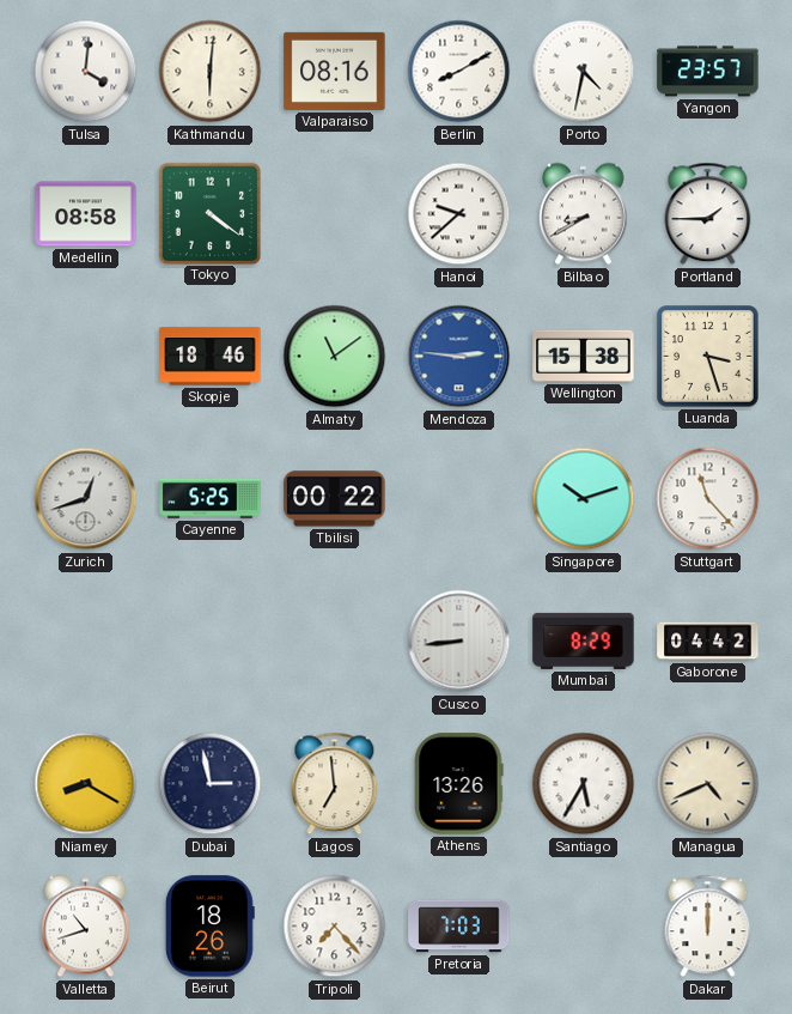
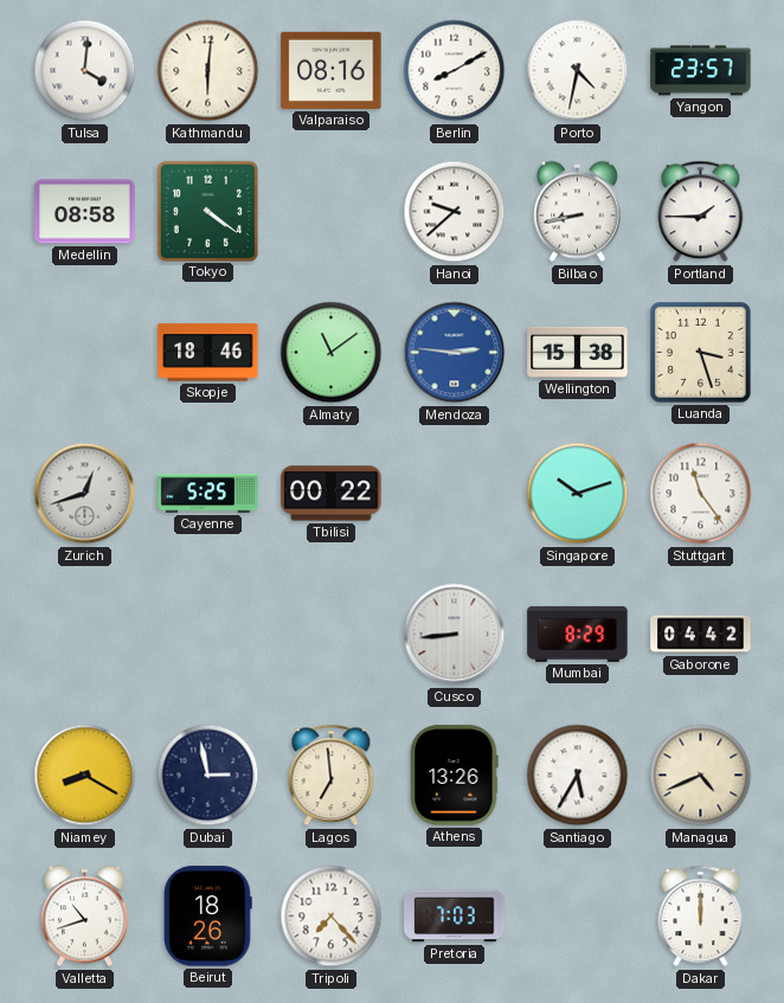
Bilbao: 8:40 -> 8:43
Stuttgart: 11:23 -> 11:24
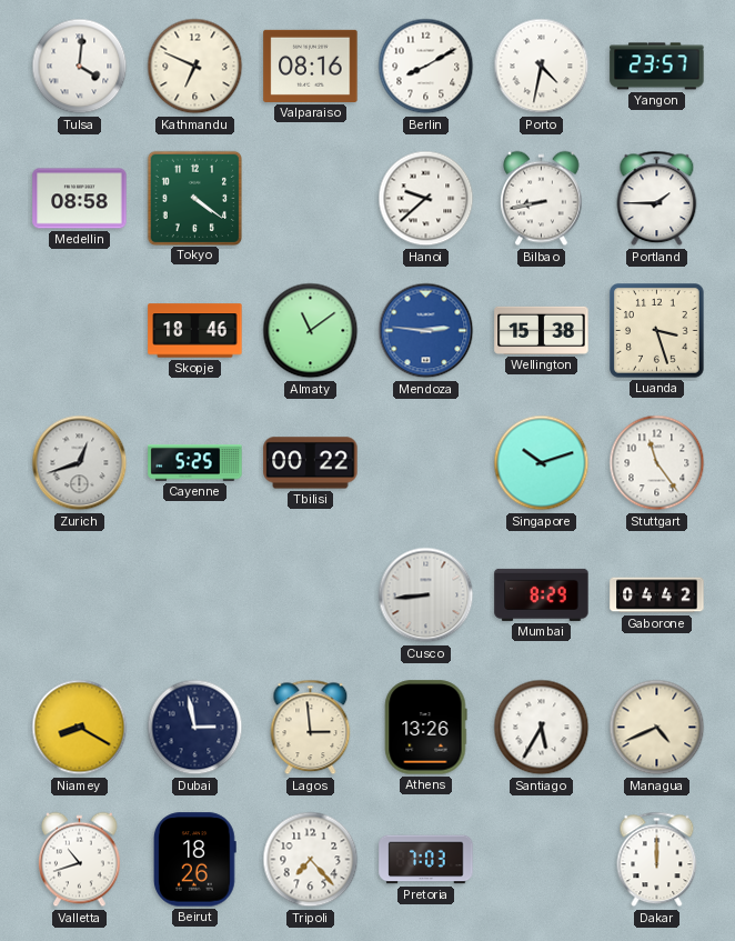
Kathmandu: 6:01 -> 6:49
Lagos: 6:59 -> 2:59
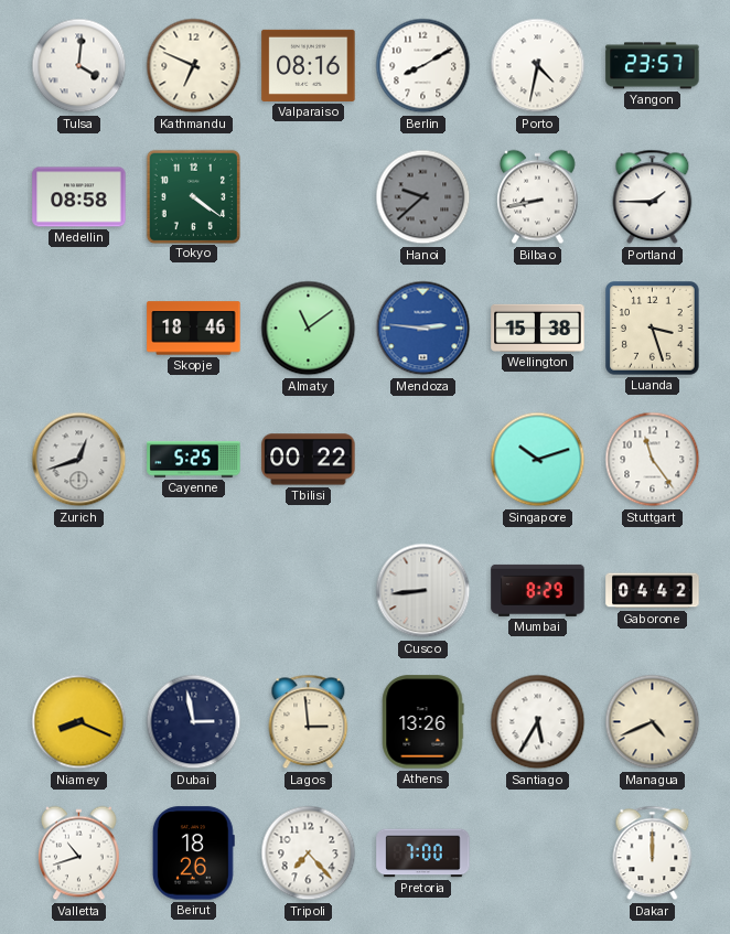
Hanoi dial: white -> grey
Niamey: 8:20 -> 8:19
Pretoria: 7:03 -> 7:00
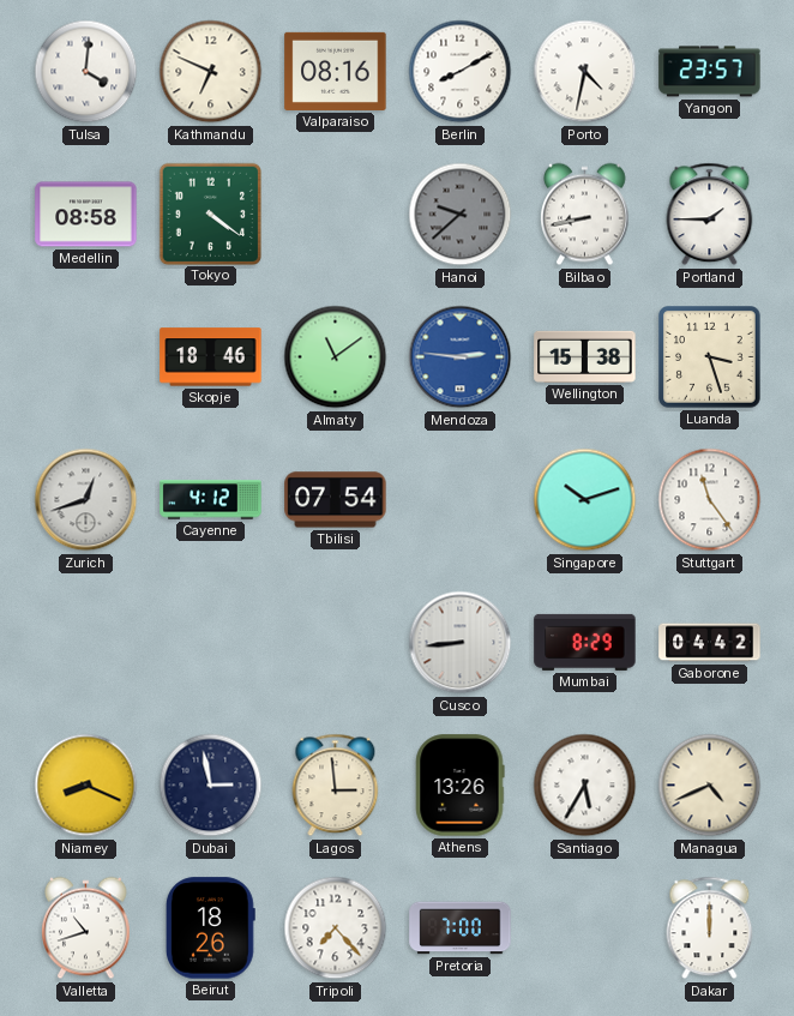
Cayenne: 5:25 -> 4:12
Tbilisi: 00:22 -> 07:54
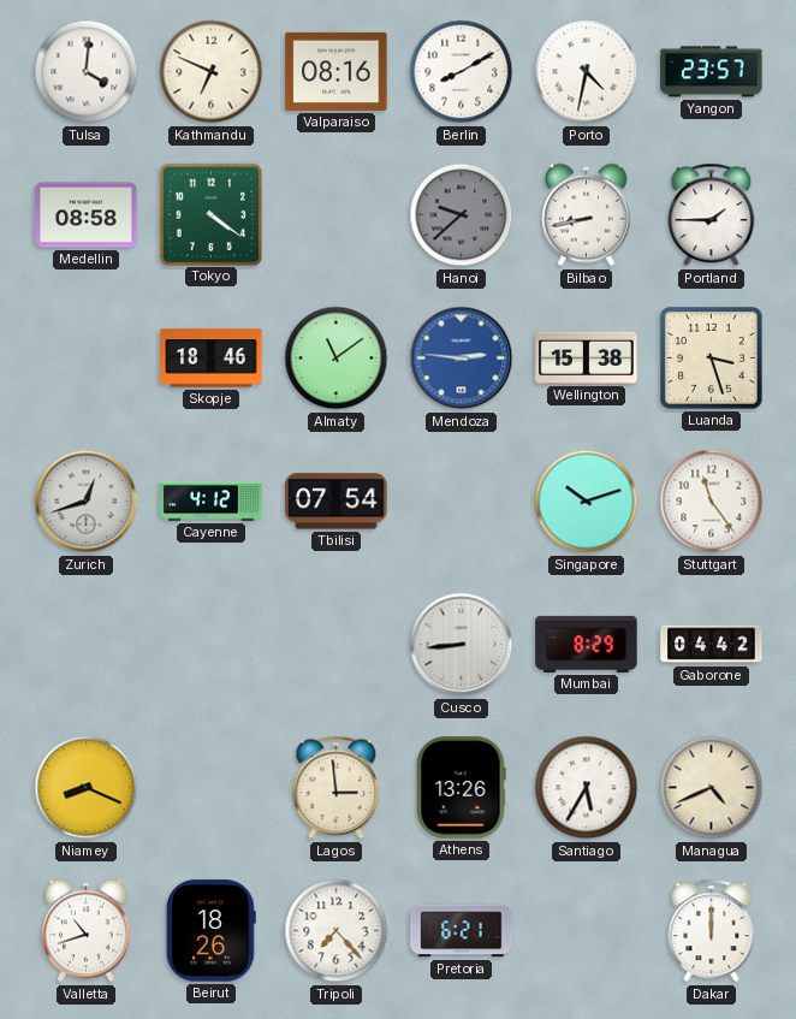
Dubai: 2:58 -> none
Pretoria: 7:00 -> 6:21
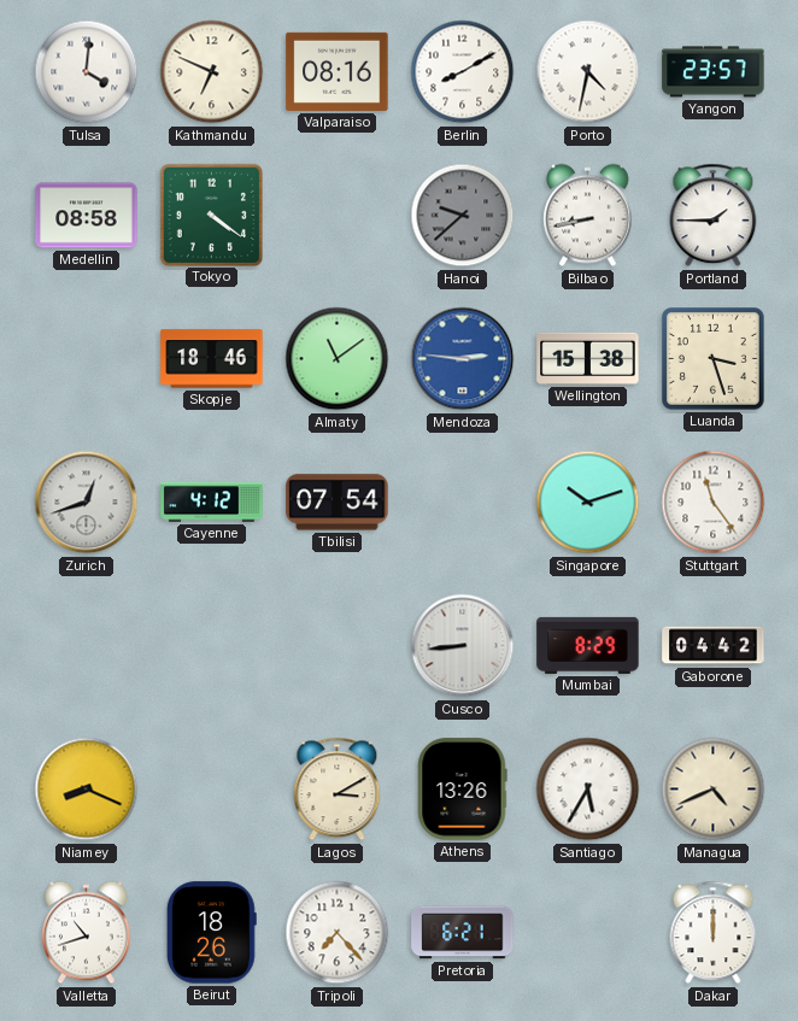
Lagos: 2:59 -> 3:10
